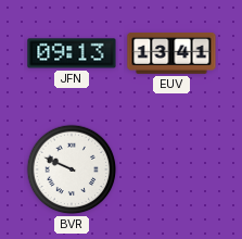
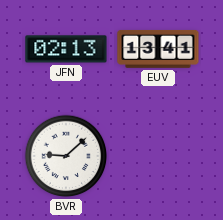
JFN: 09:13 -> 02:13
BVR: 9:49 -> 9:08
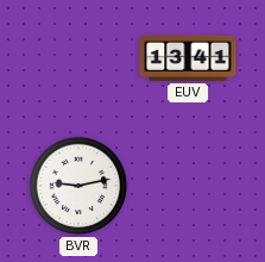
JFN: 02:13 -> none
BVR: 9:08 -> 9:13
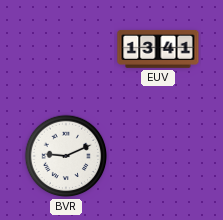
BVR: 9:13 -> 9:11
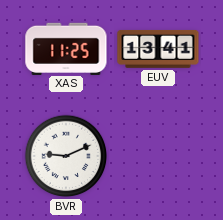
XAS: none -> 11:25
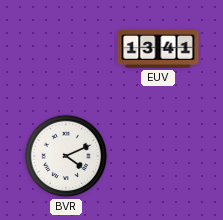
XAS: 11:25 -> none
BVR: 9:11 -> 4:11
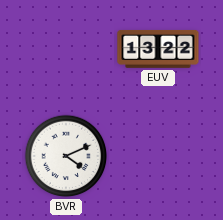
EUV: 13:41 -> 13:22
